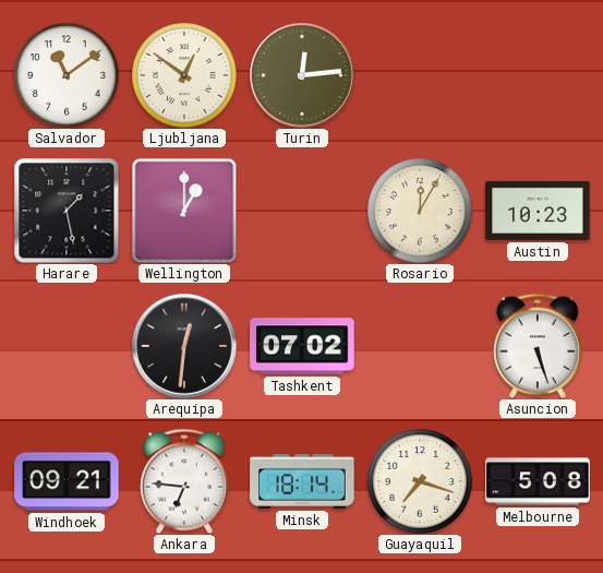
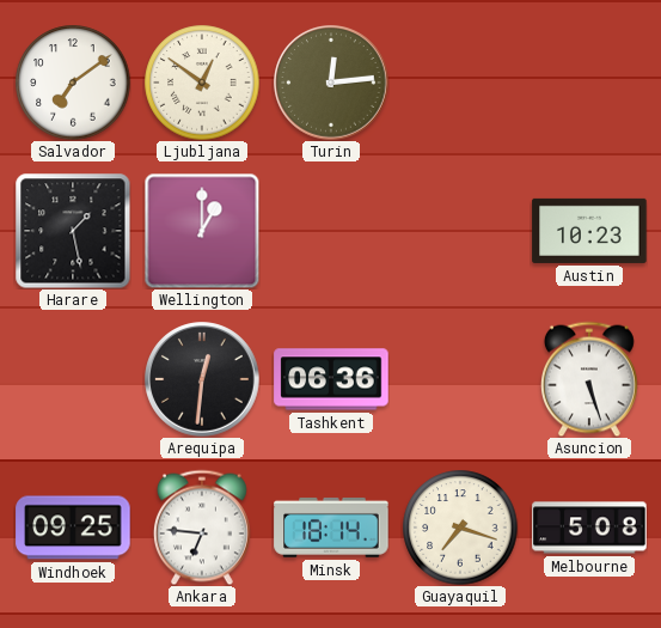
Salvador: 11:09 -> 7:09
Rosario: 12:05 -> none
Tashkent: 07:02 -> 06:36
Windhoek: 09:21 -> 09:25
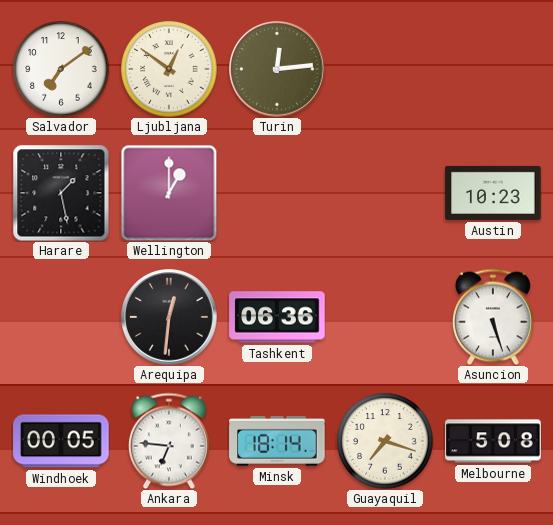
Windhoek: 09:25 -> 00:05
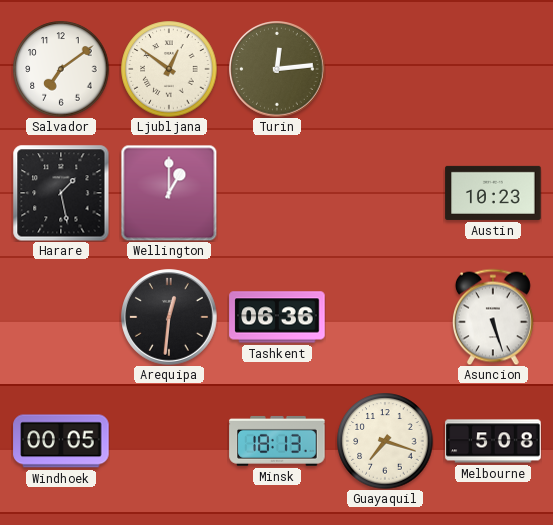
Ankara: 6:46 -> none
Minsk: 18:14 -> 18:13
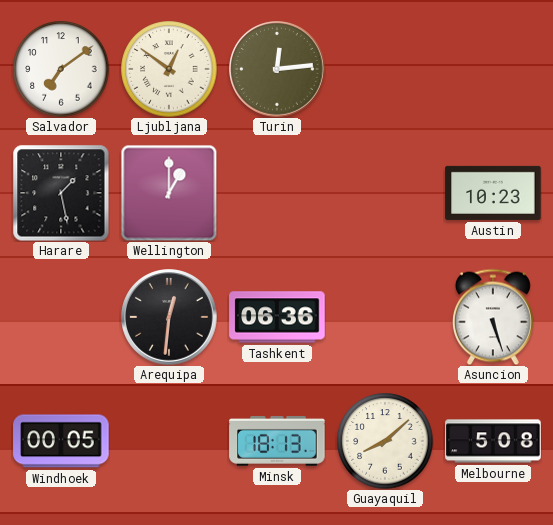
Guayaquil: 7:18 -> 8:08
